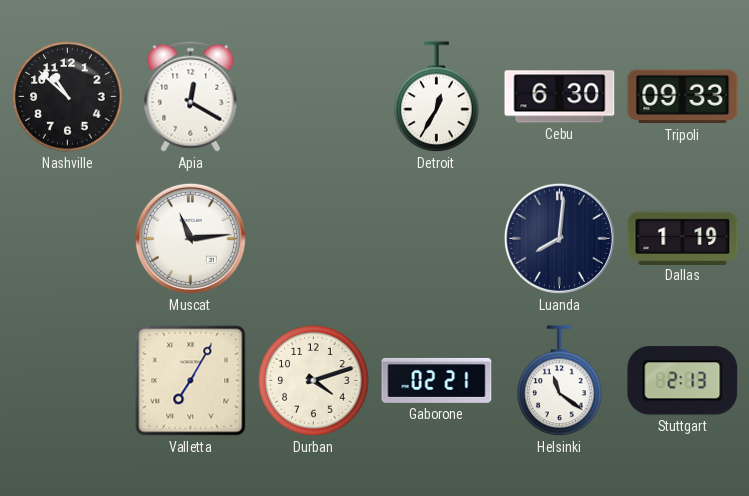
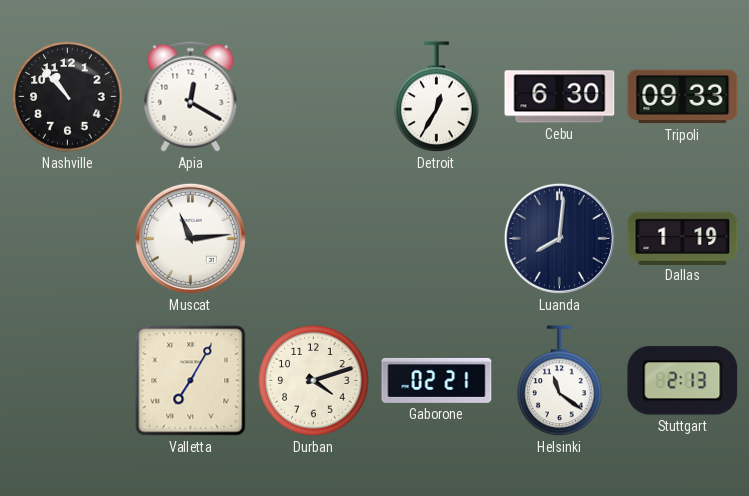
Nashville: 10:52 -> 10:53
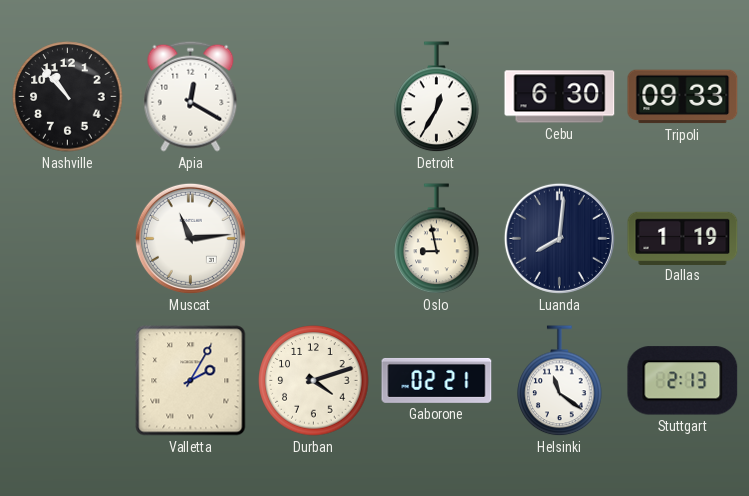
Oslo: none -> 8:58
Valletta: 7:05 -> 2:05
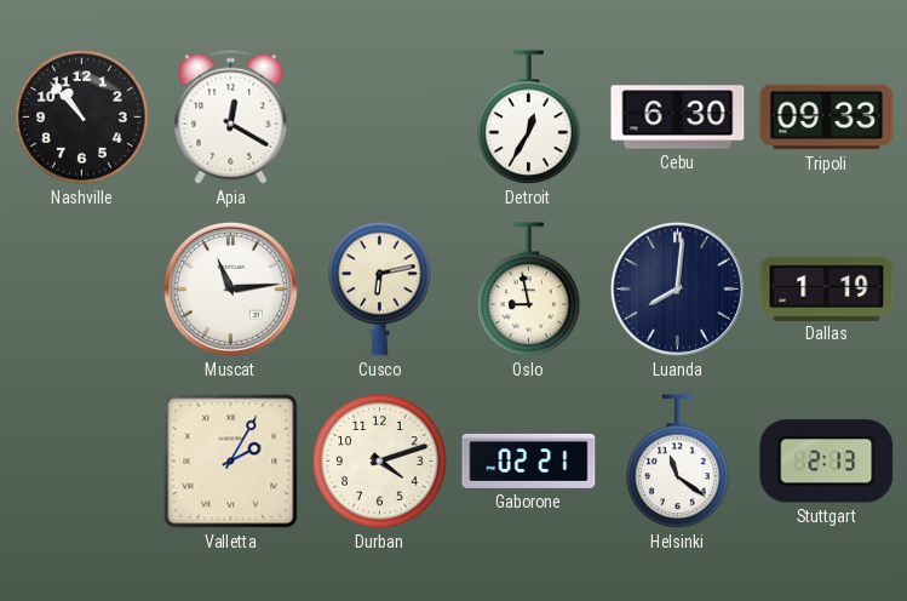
Cusco: none -> 6:13
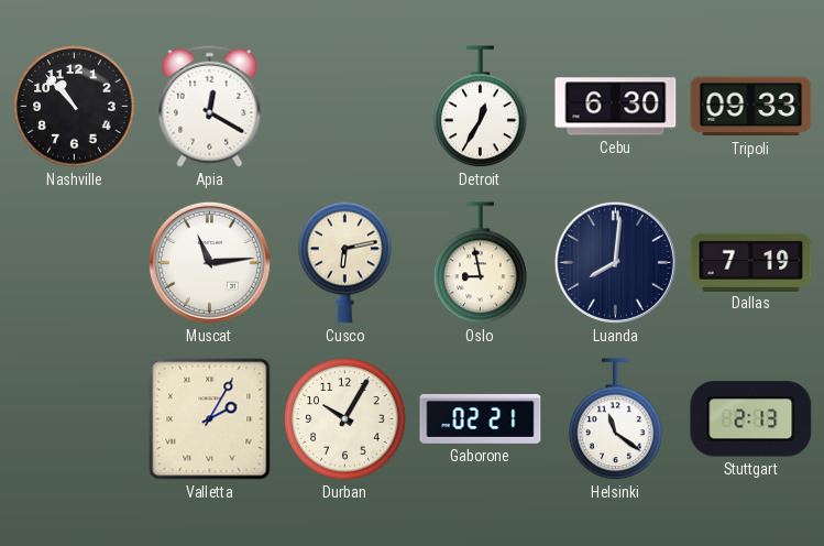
Dallas: 1:19 -> 7:19
Durban: 4:12 -> 10:05
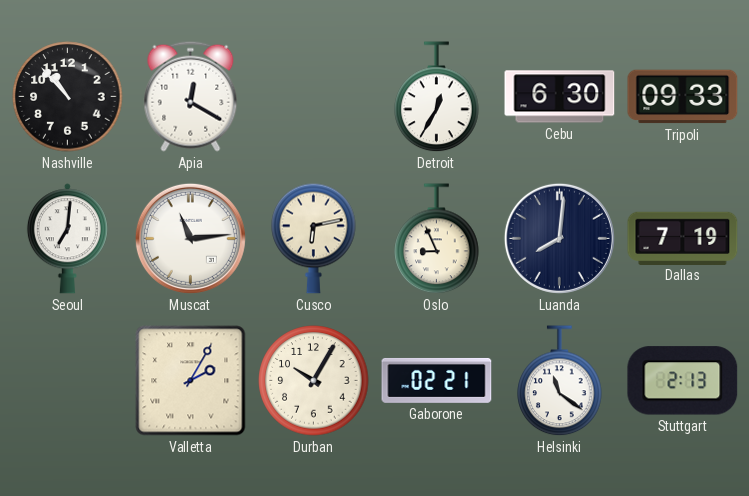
Seoul: none -> 7:01
Oslo: 8:58 -> 8:56
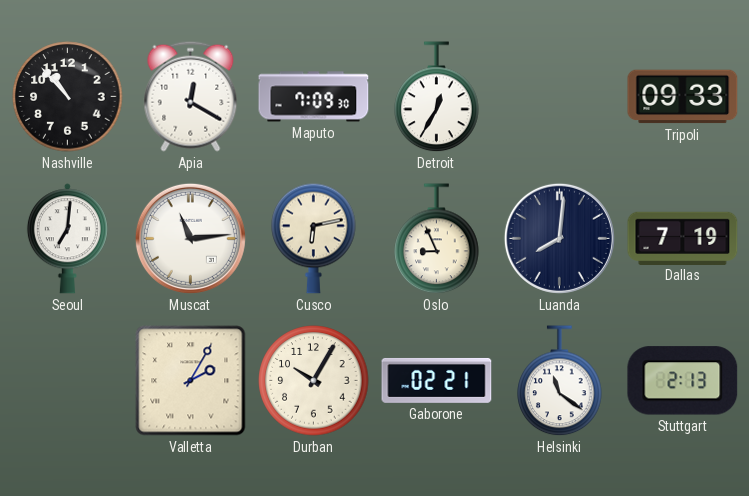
Maputo: none -> 7:09
Cebu: 6:30 -> none
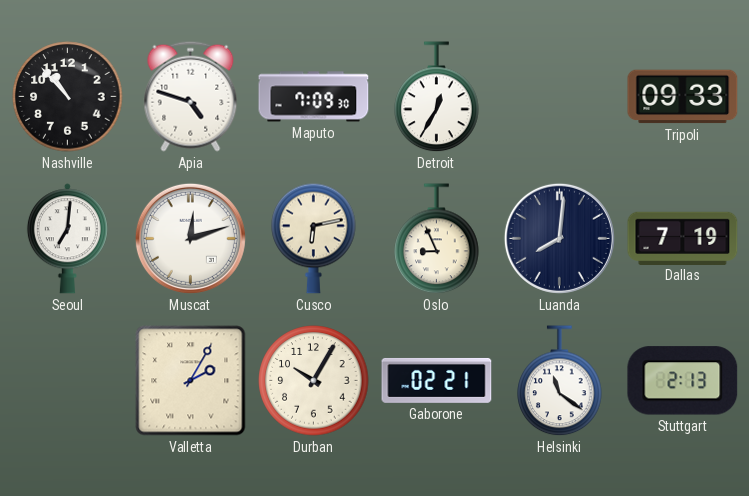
Apia: 12:20 -> 4:48
Muscat: 11:14 -> 12:12
